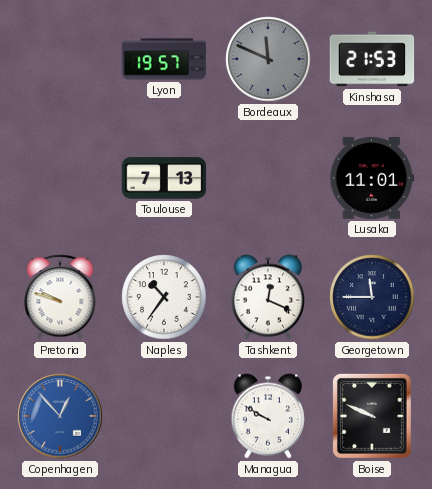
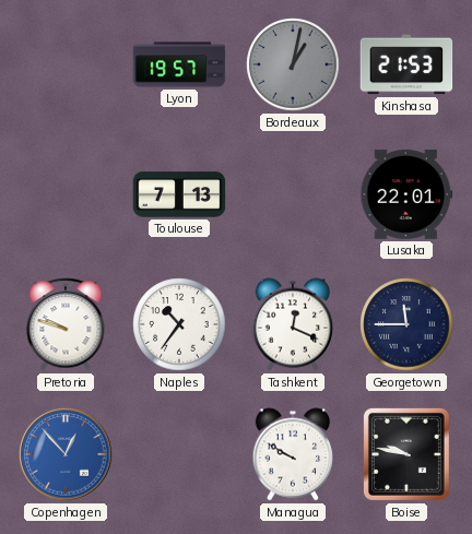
Bordeaux: 11:49 -> 1:02
Lusaka: 11:01 -> 22:01
Boise: 9:49 -> 9:47
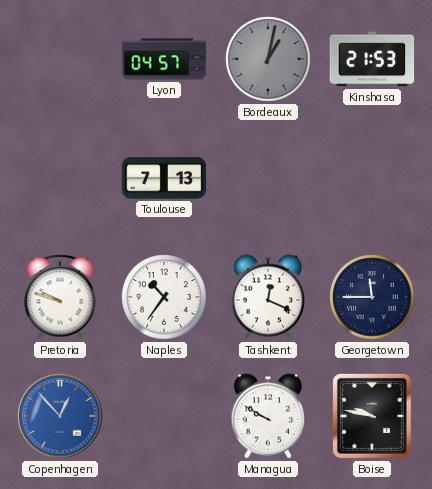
Lyon: 19:57 -> 04:57
Lusaka: 22:01 -> none
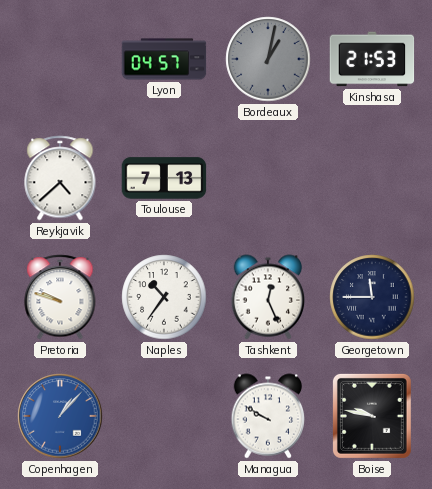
Reykjavik: none -> 4:38
Tashkent: 12:19 -> 12:26
Copenhagen: 12:53 -> 1:07
